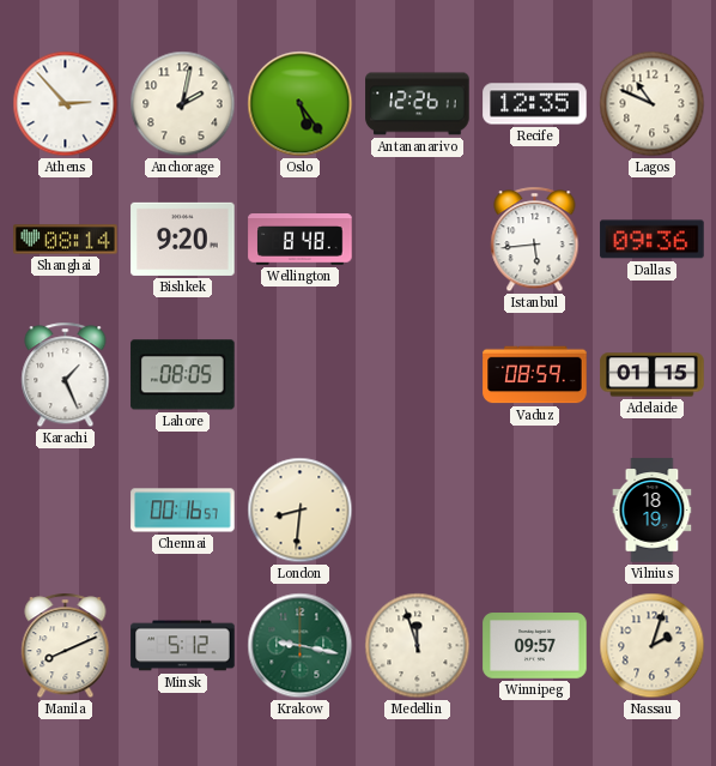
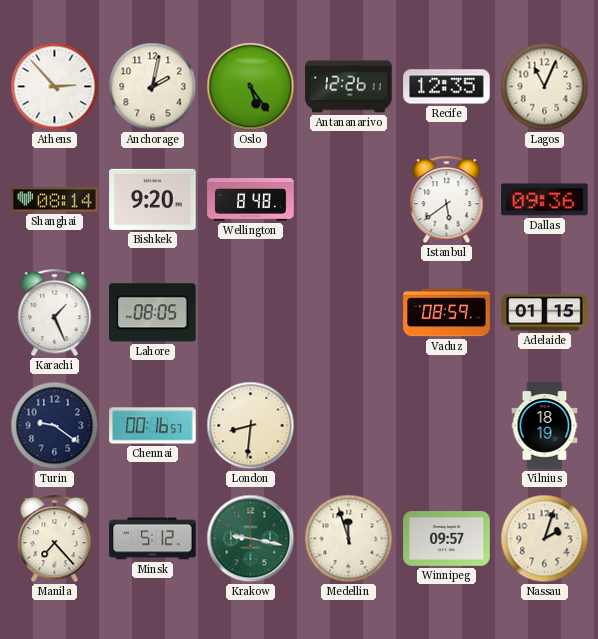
Lagos: 10:49 -> 11:04
Istanbul: 5:44 -> 5:39
Turin: none -> 9:21
Manila: 8:11 -> 7:23
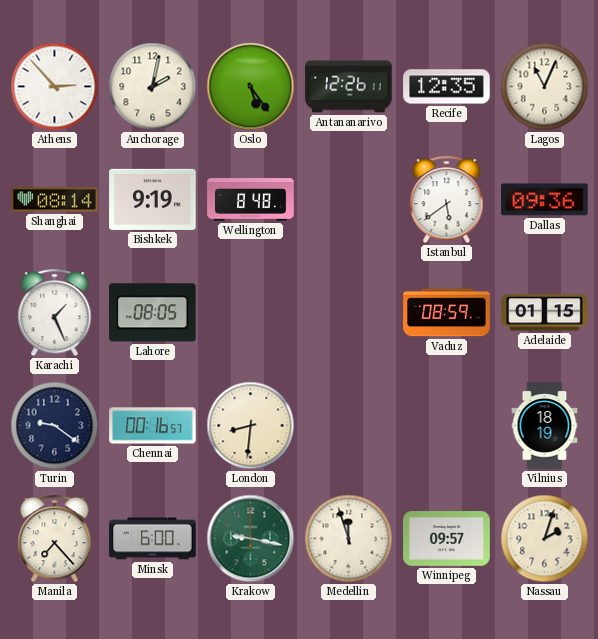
Bishkek: 9:20 -> 9:19
Minsk: 5:12 -> 6:00
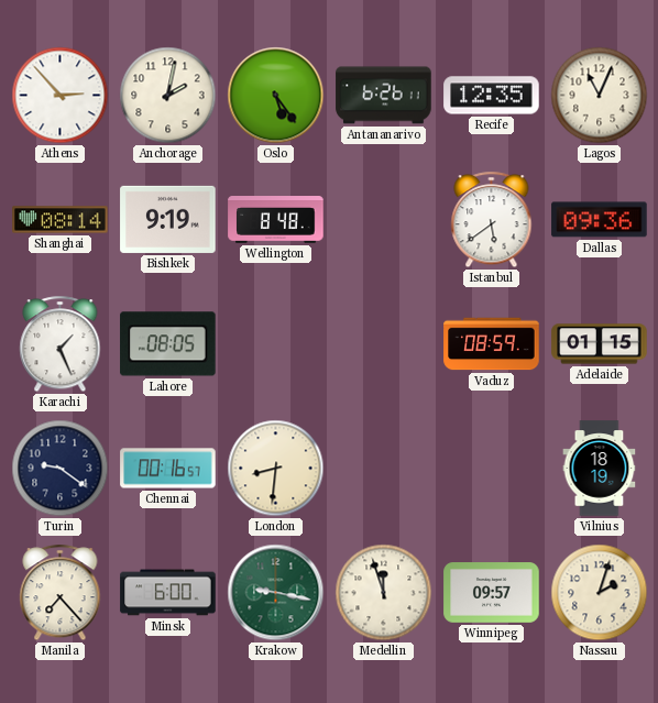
Antananarivo: 12:26 -> 6:26
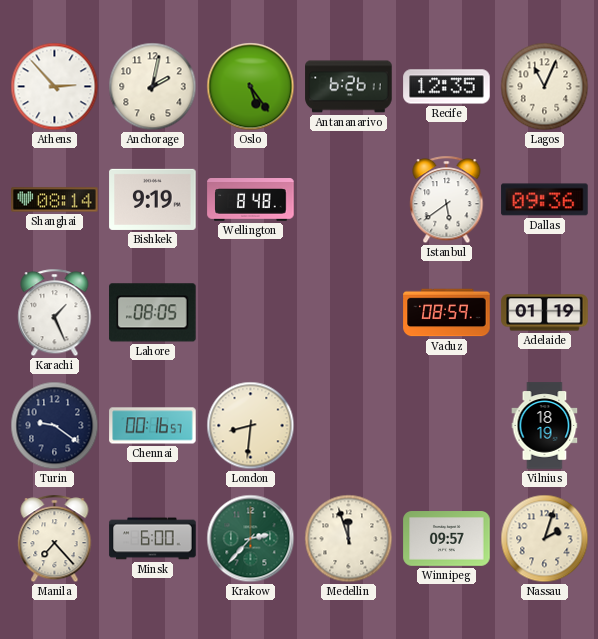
Adelaide: 01:15 -> 01:19
Krakow: 9:17 -> 2:37
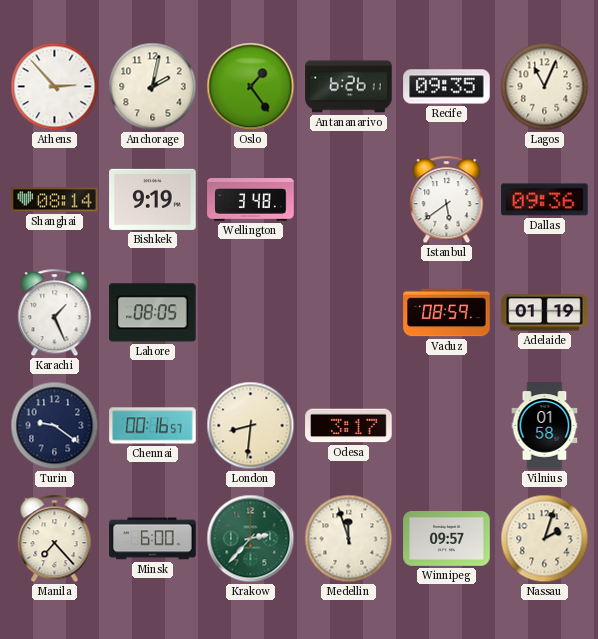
Oslo: 5:24 -> 1:24
Recife: 12:35 -> 09:35
Wellington: 8:48 -> 3:48
Odesa: none -> 3:17
Vilnius: 18:19 -> 01:58
